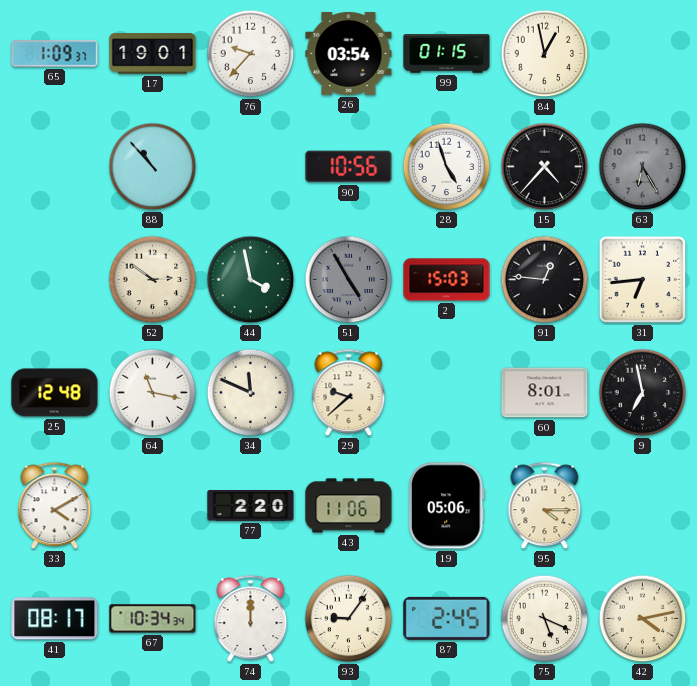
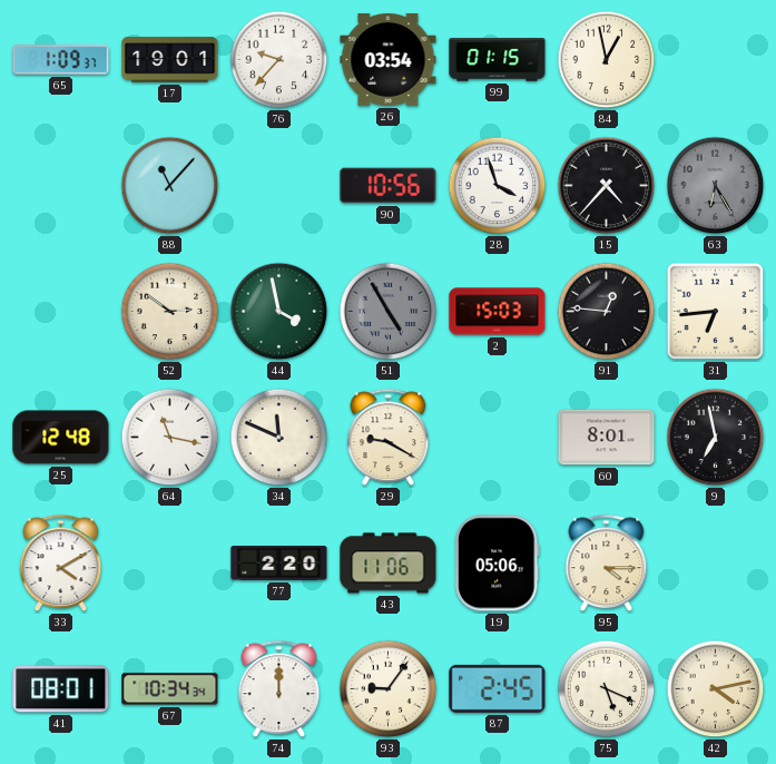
88: 10:53 -> 11:07
28: 4:57 -> 3:57
29: 9:38 -> 9:20
41: 08:17 -> 08:01
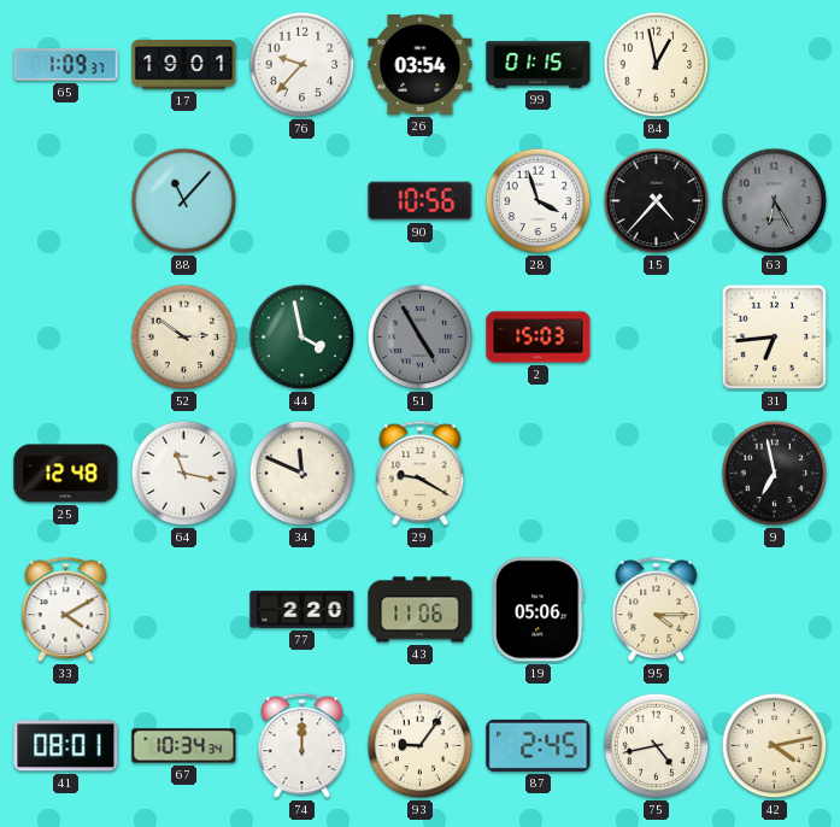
91: 12:46 -> none
60: 8:01 -> none
75: 5:19 -> 4:43
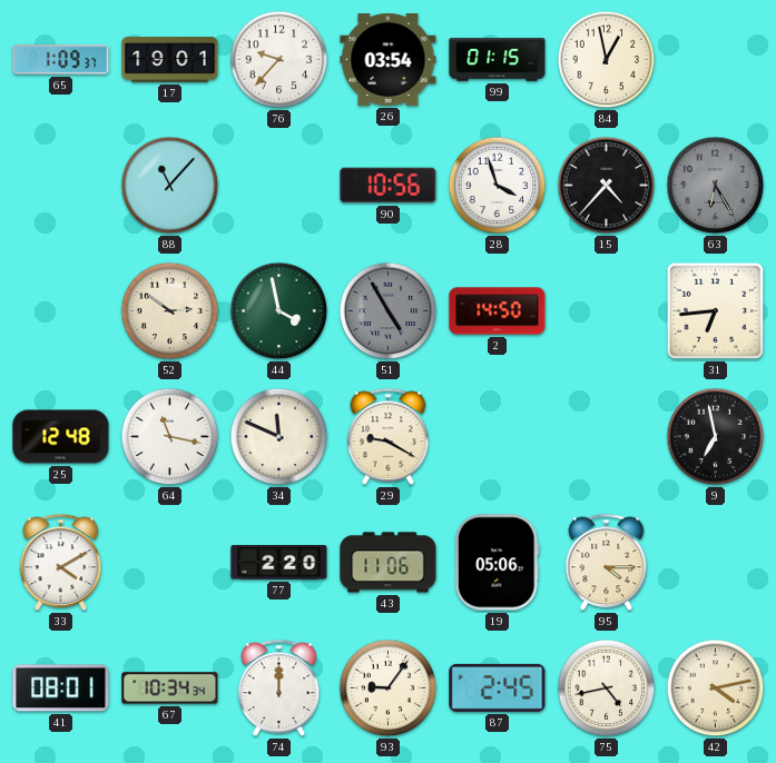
2: 15:03 -> 14:50
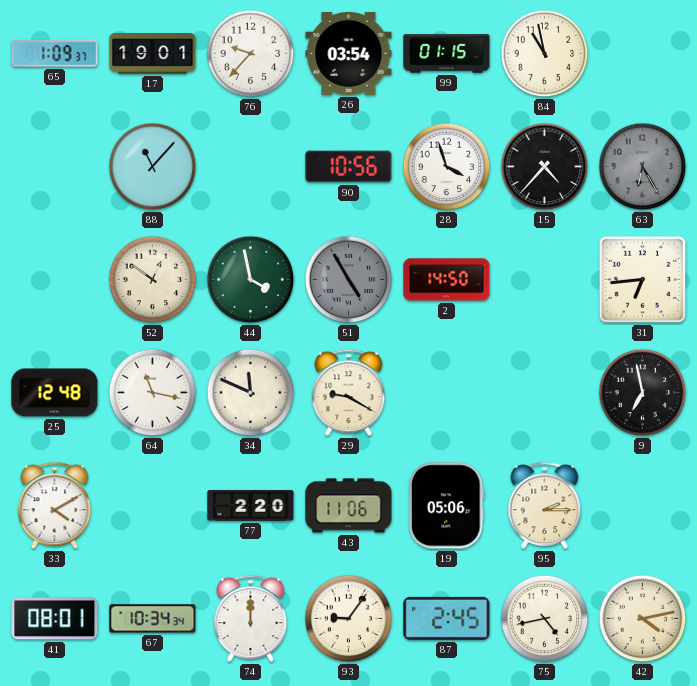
84: 12:58 -> 10:58
52: 2:51 -> 12:51
95: 4:15 -> 2:15
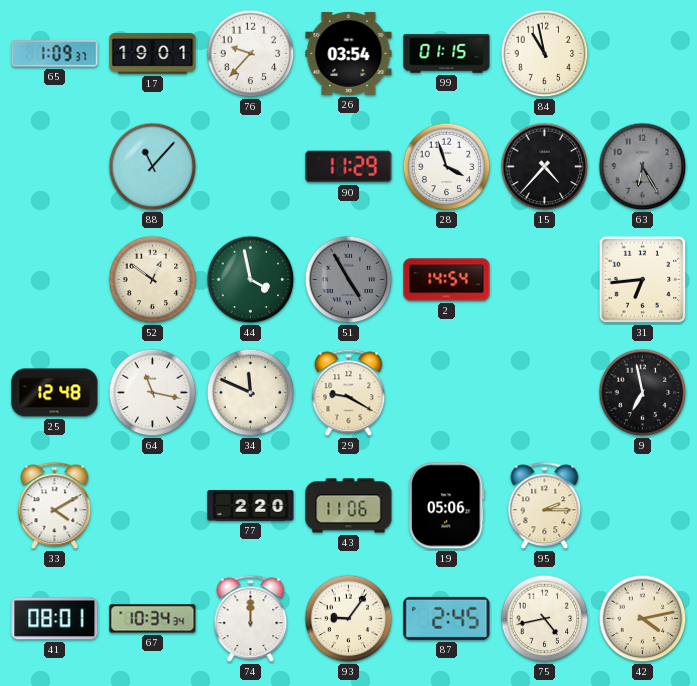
90: 10:56 -> 11:29
2: 14:50 -> 14:54
